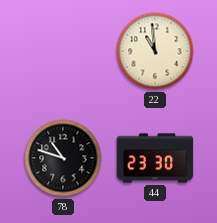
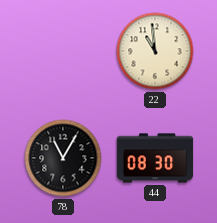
78: 10:48 -> 11:05
44: 23:30 -> 08:30
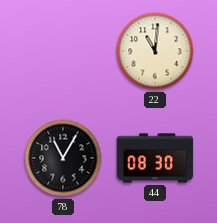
22: 10:59 -> 11:01
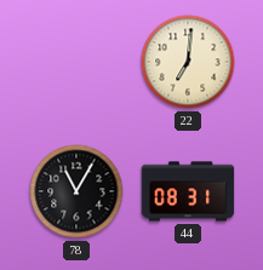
22: 11:01 -> 7:01
44: 08:30 -> 08:31
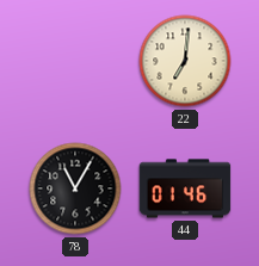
44: 08:31 -> 01:46
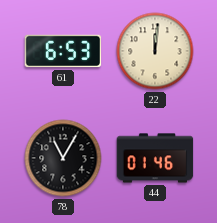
61: none -> 6:53
22: 7:01 -> 12:01
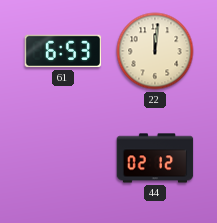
78: 11:05 -> none
44: 01:46 -> 02:12
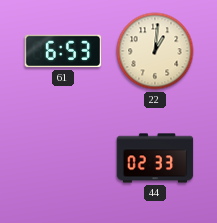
22: 12:01 -> 1:01
44: 02:12 -> 02:33
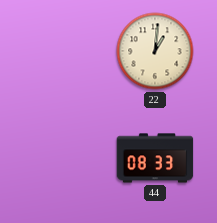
61: 6:53 -> none
44: 02:33 -> 08:33
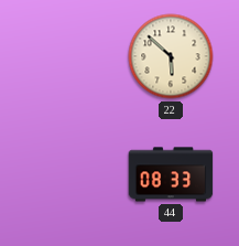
22: 1:01 -> 5:52
